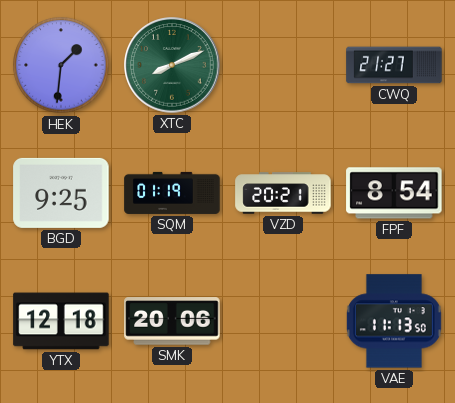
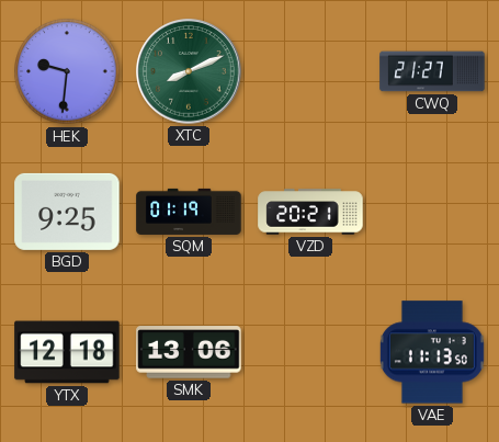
HEK: 1:31 -> 9:31
FPF: 8:54 -> none
SMK: 20:06 -> 13:06
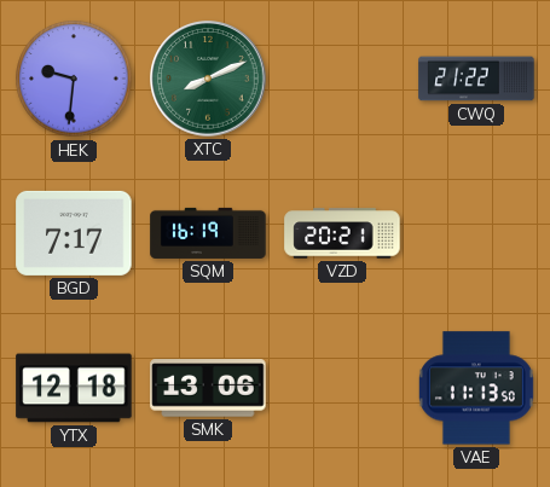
CWQ: 21:27 -> 21:22
BGD: 9:25 -> 7:17
SQM: 01:19 -> 16:19
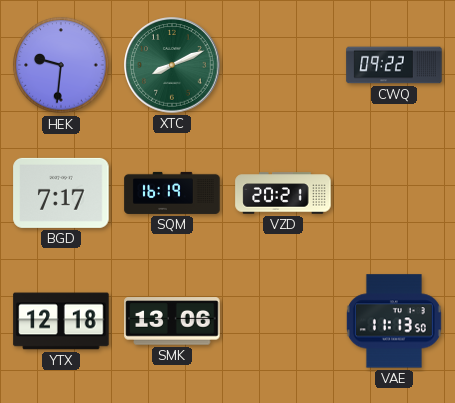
CWQ: 21:22 -> 09:22
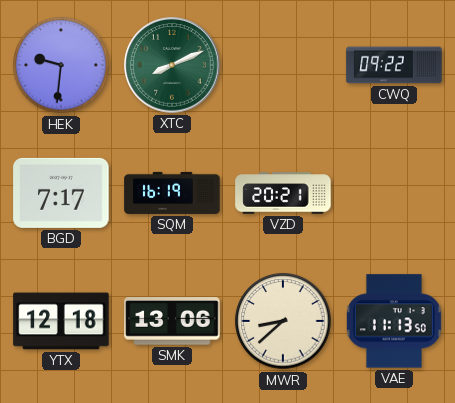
MWR: none -> 8:38
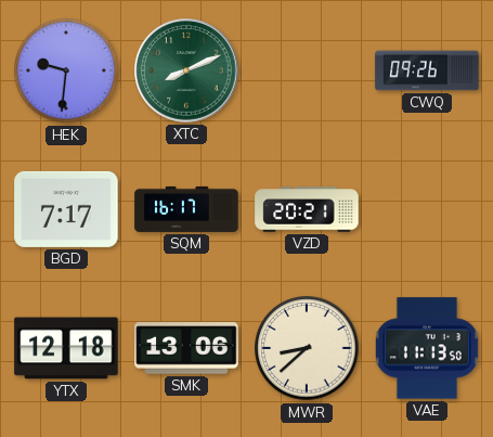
CWQ: 09:22 -> 09:26
SQM: 16:19 -> 16:17
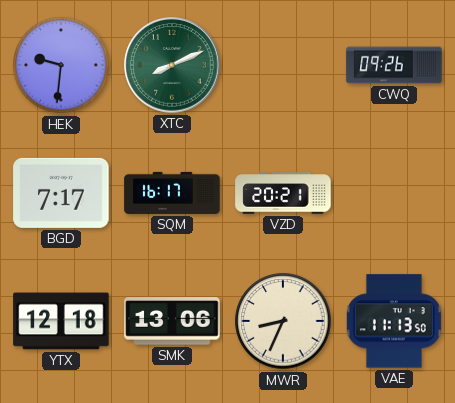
MWR: 8:38 -> 8:34
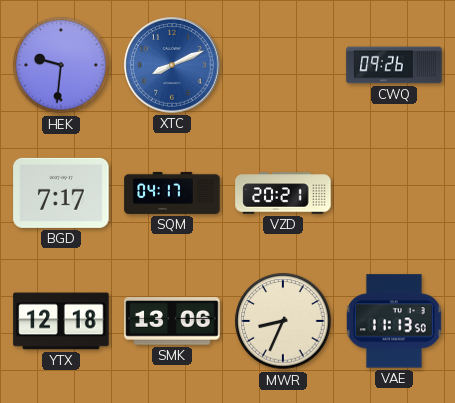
XTC dial: green -> blue
SQM: 16:17 -> 04:17
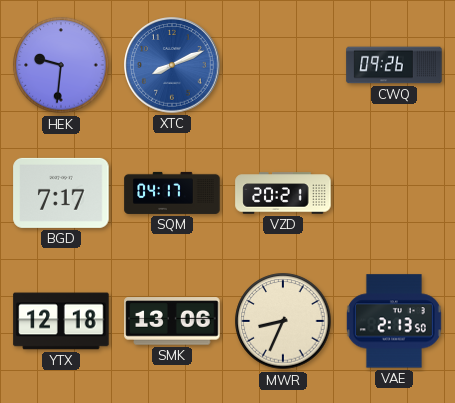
VAE: 11:13 -> 2:13
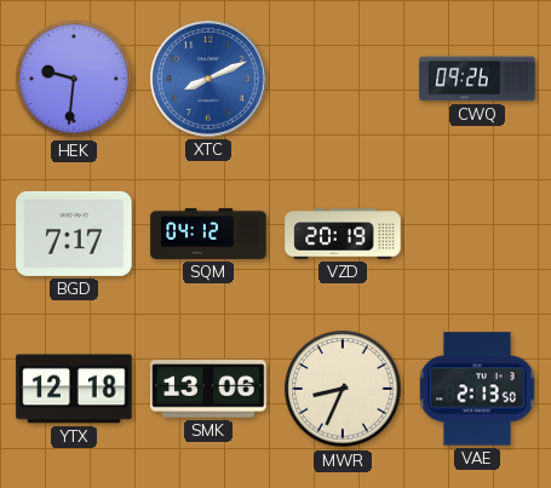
SQM: 04:17 -> 04:12
VZD: 20:21 -> 20:19
